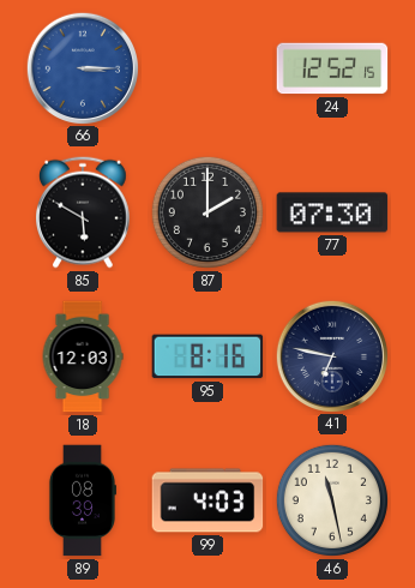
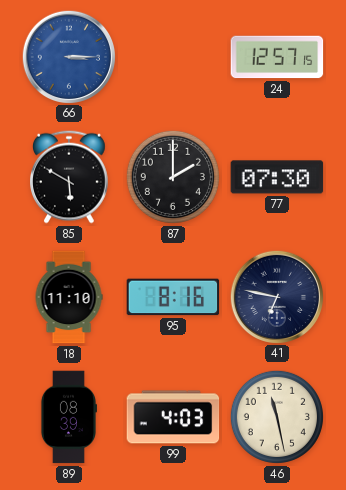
24: 12:52 -> 12:57
18: 12:03 -> 11:10
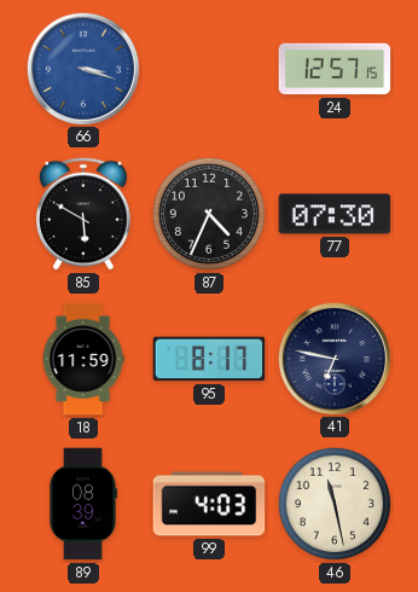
66: 3:15 -> 3:18
87: 2:00 -> 4:34
18: 11:10 -> 11:59
95: 8:16 -> 8:17
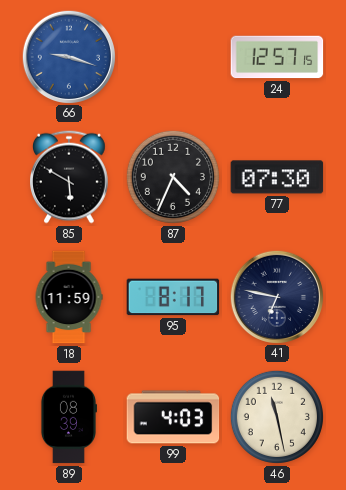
66: 3:18 -> 9:18
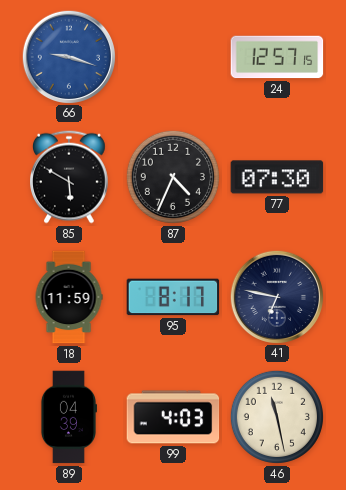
89: 08:39 -> 04:39
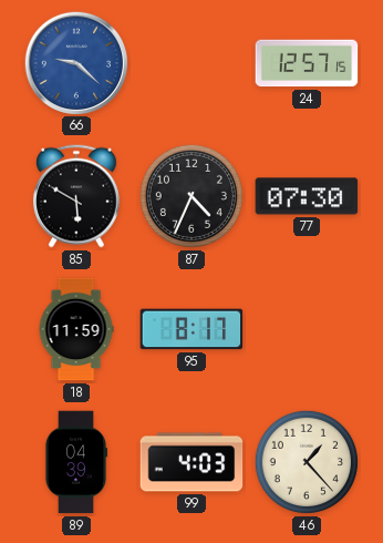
66: 9:18 -> 9:22
41: 6:47 -> none
46: 11:28 -> 1:23
